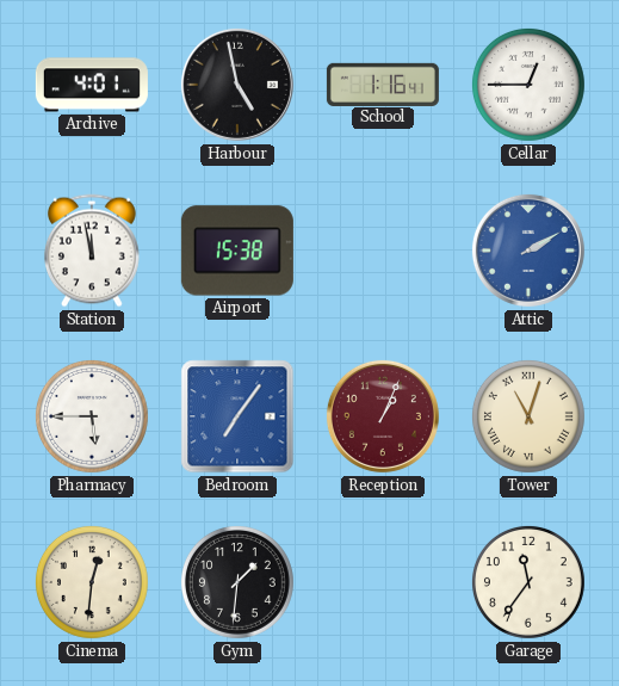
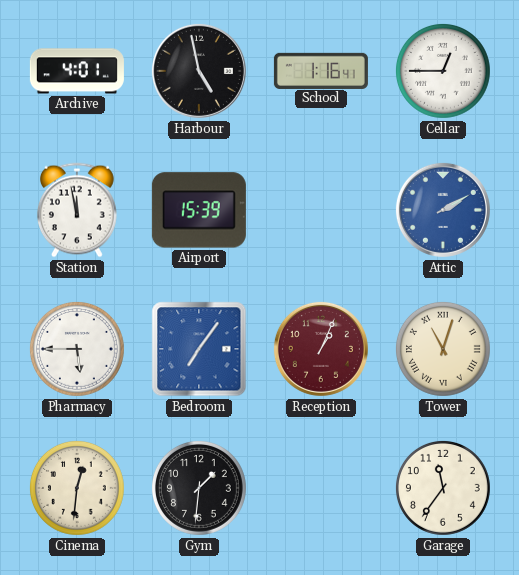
Airport: 15:38 -> 15:39
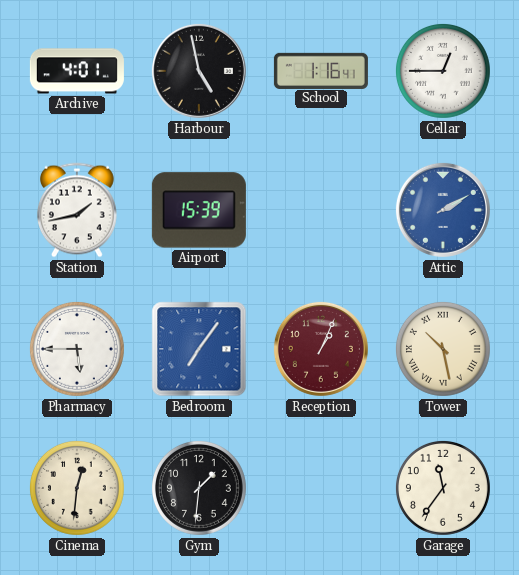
Station: 11:58 -> 1:43
Tower: 11:03 -> 10:28
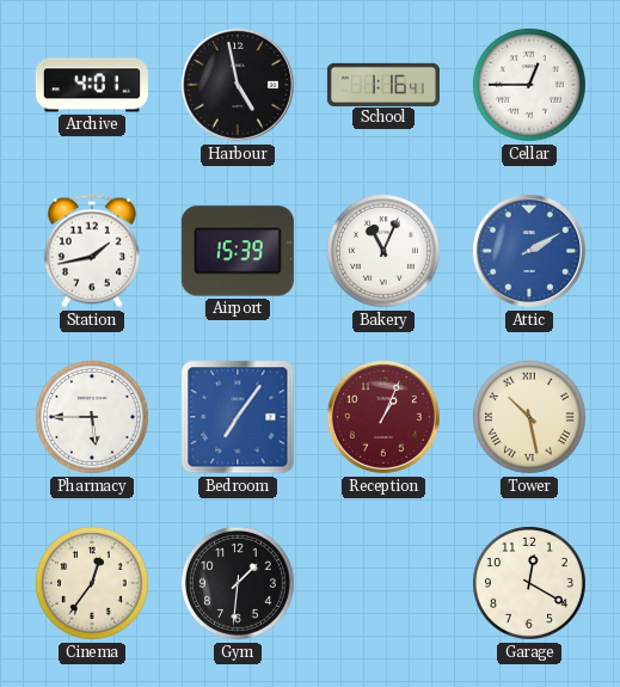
Bakery: none -> 11:04
Cinema: 12:31 -> 12:36
Garage: 11:36 -> 12:20
